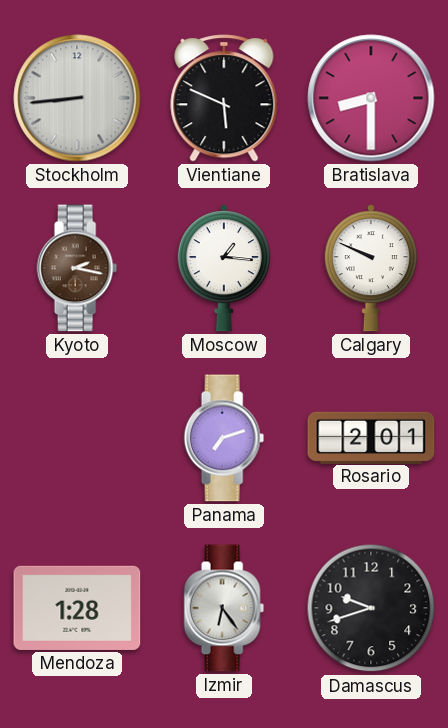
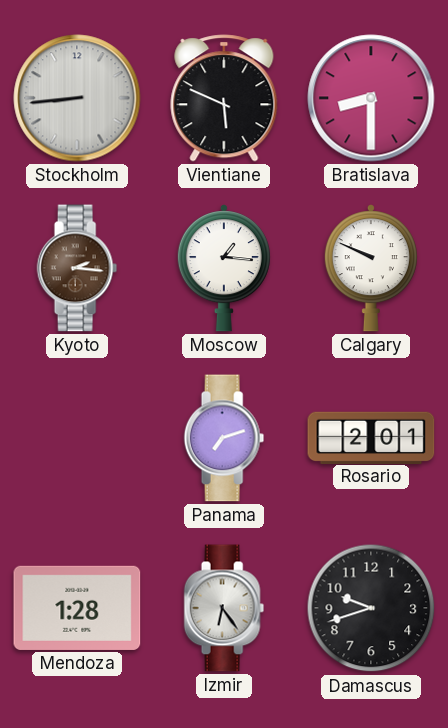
Kyoto: 2:17 -> 2:16
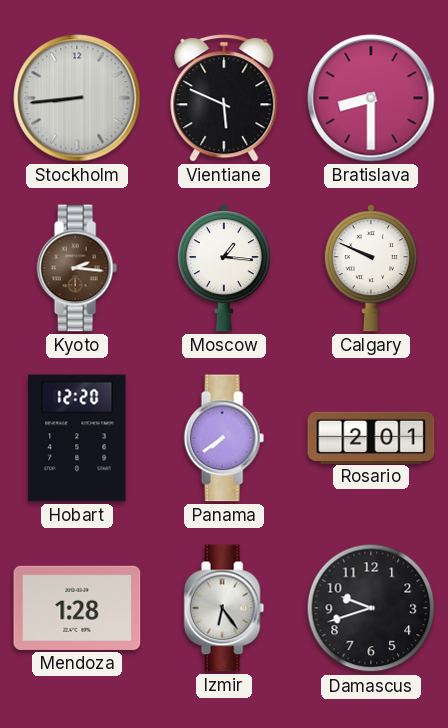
Hobart: none -> 12:20
Panama: 7:12 -> 7:39
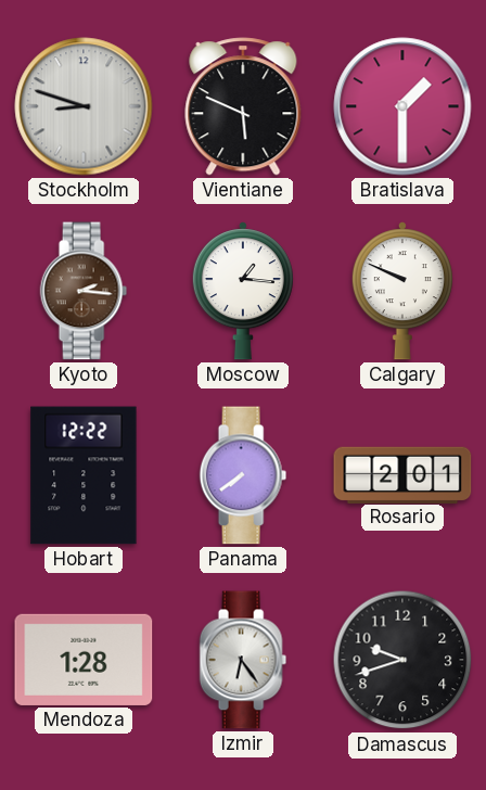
Stockholm: 8:44 -> 8:48
Bratislava: 8:30 -> 1:30
Hobart: 12:20 -> 12:22
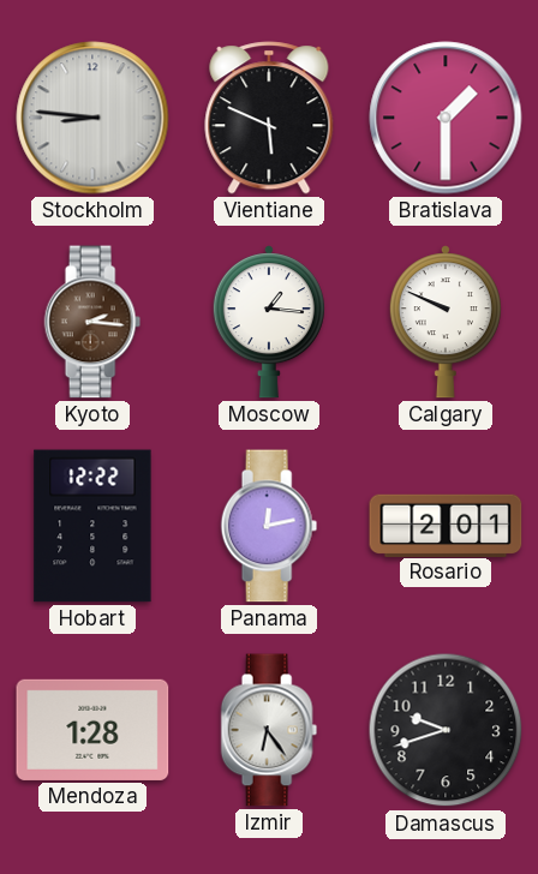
Stockholm: 8:48 -> 8:46
Panama: 7:39 -> 12:13
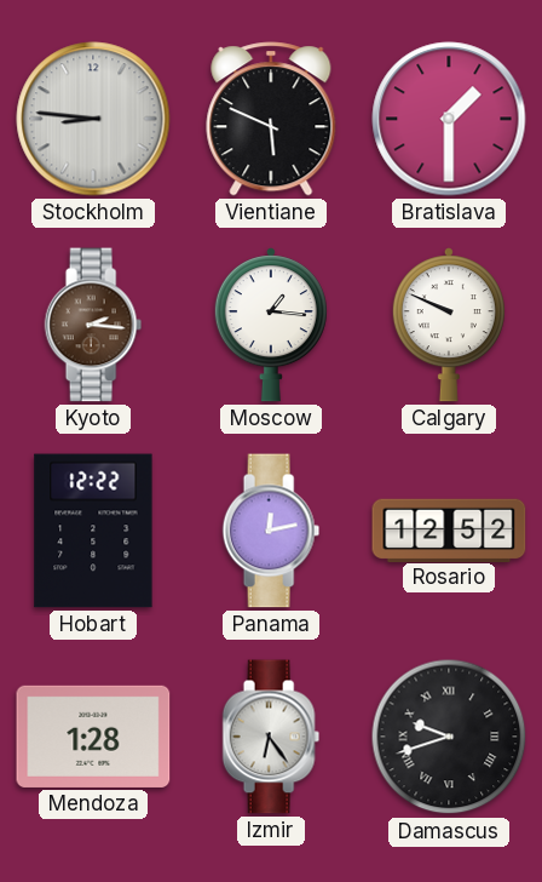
Rosario: 2:01 -> 12:52
Damascus numerals: Arabic -> Roman
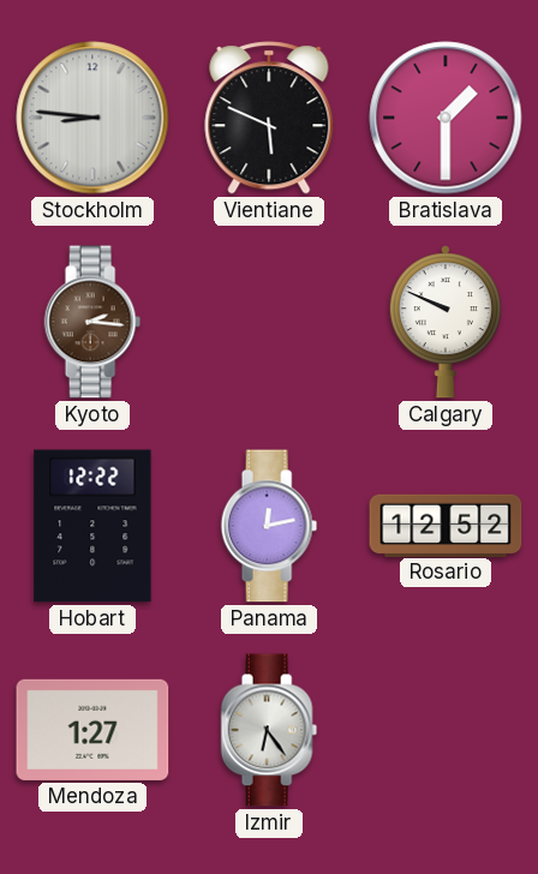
Moscow: 1:16 -> none
Mendoza: 1:28 -> 1:27
Damascus: 9:42 -> none
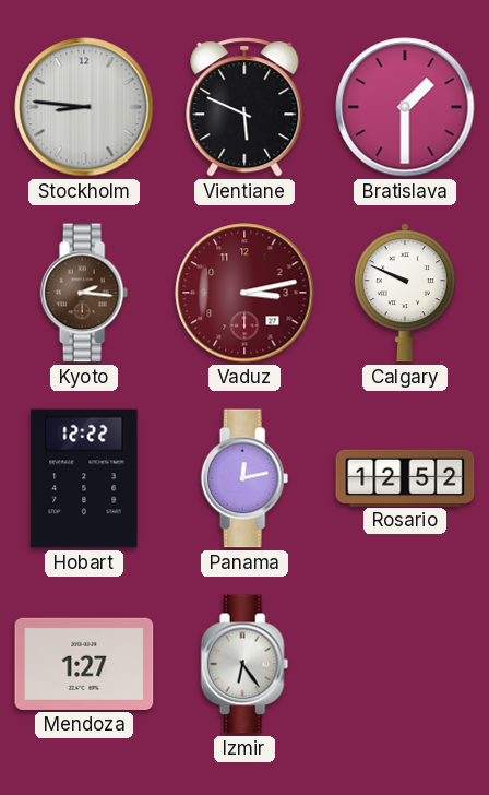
Vaduz: none -> 3:13
